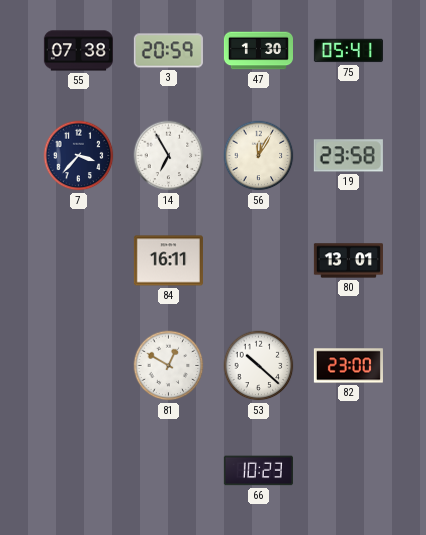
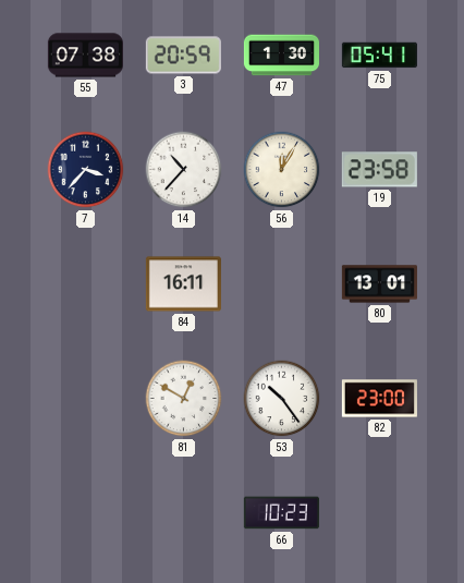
14: 6:55 -> 10:37
53: 10:22 -> 10:24
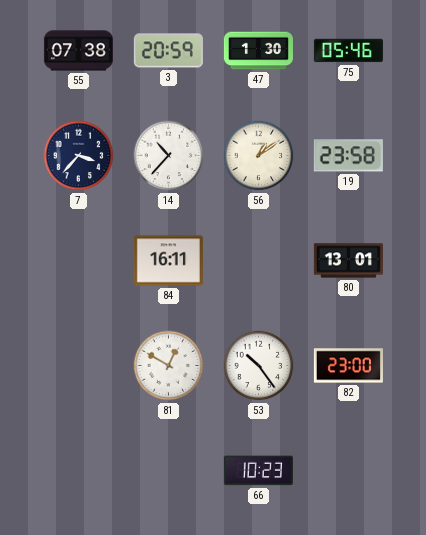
75: 05:41 -> 05:46
56: 12:05 -> 1:09
